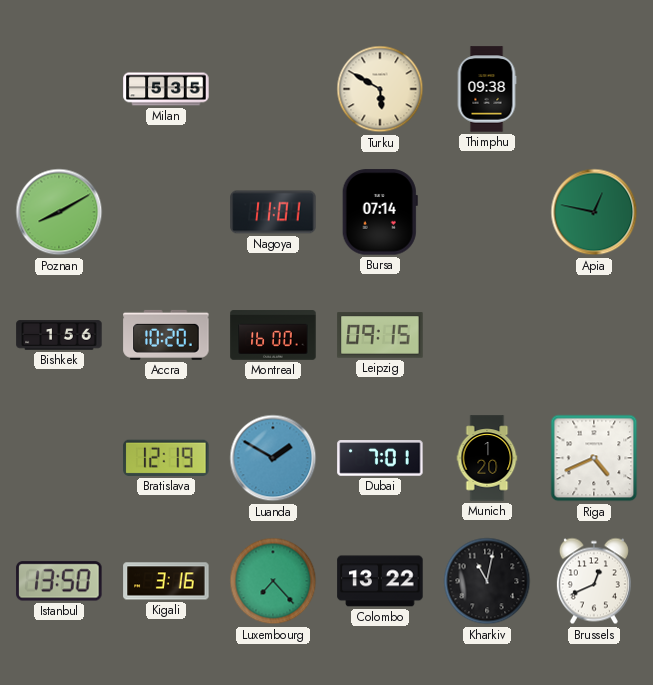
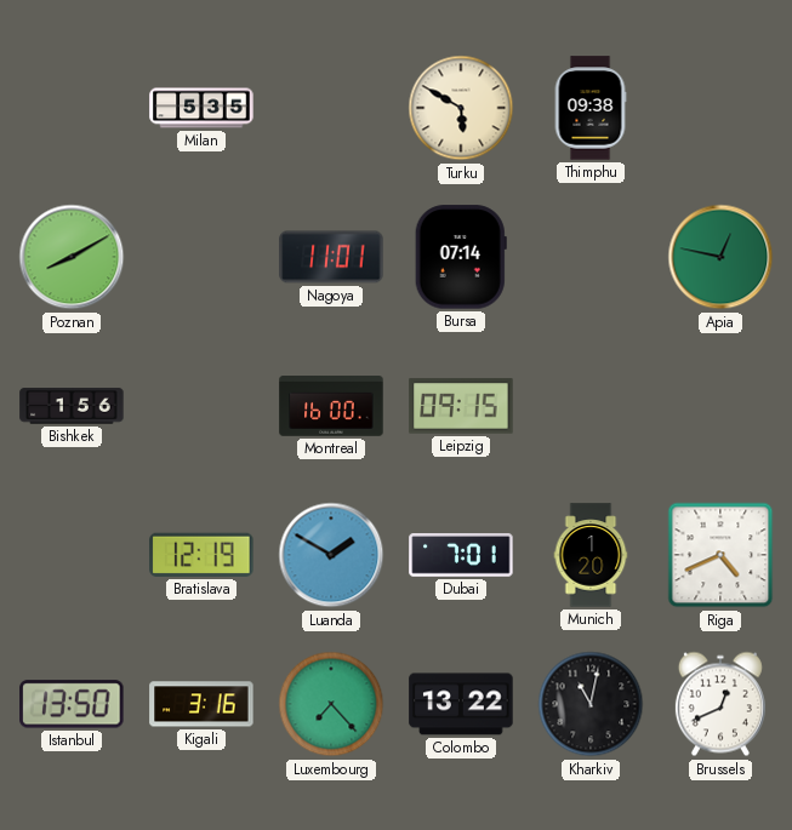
Accra: 10:20 -> none
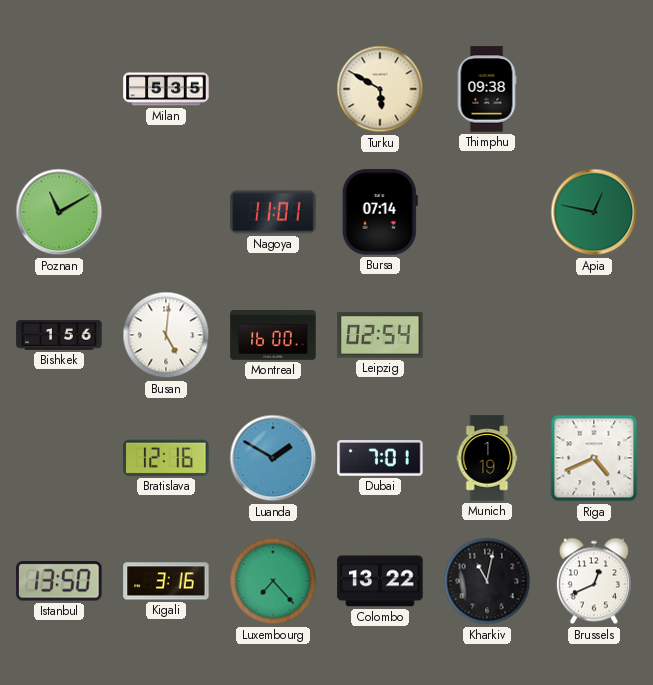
Poznan: 8:10 -> 11:10
Busan: none -> 5:01
Leipzig: 09:15 -> 02:54
Bratislava: 12:19 -> 12:16
Munich: 1:20 -> 1:19
